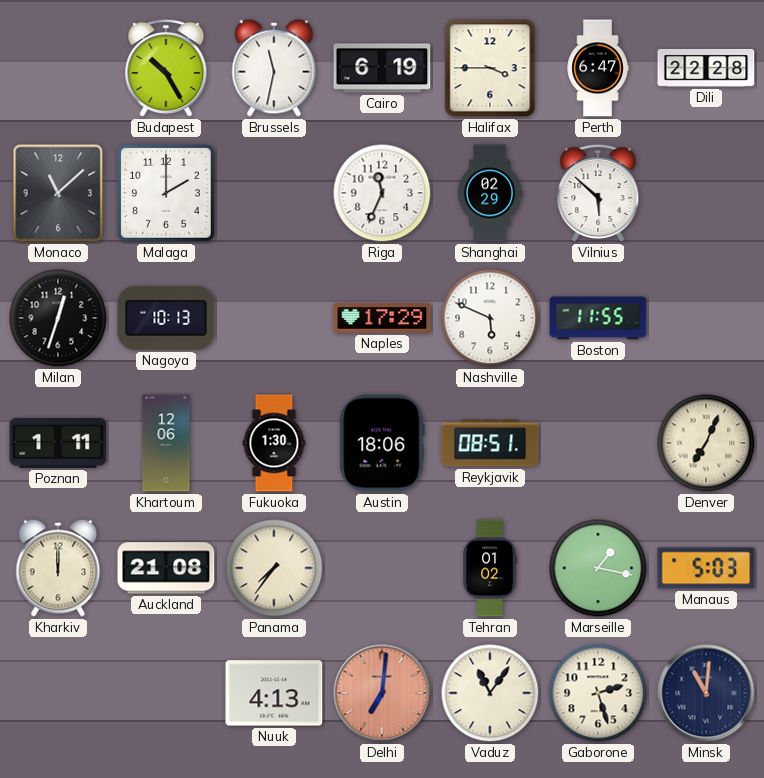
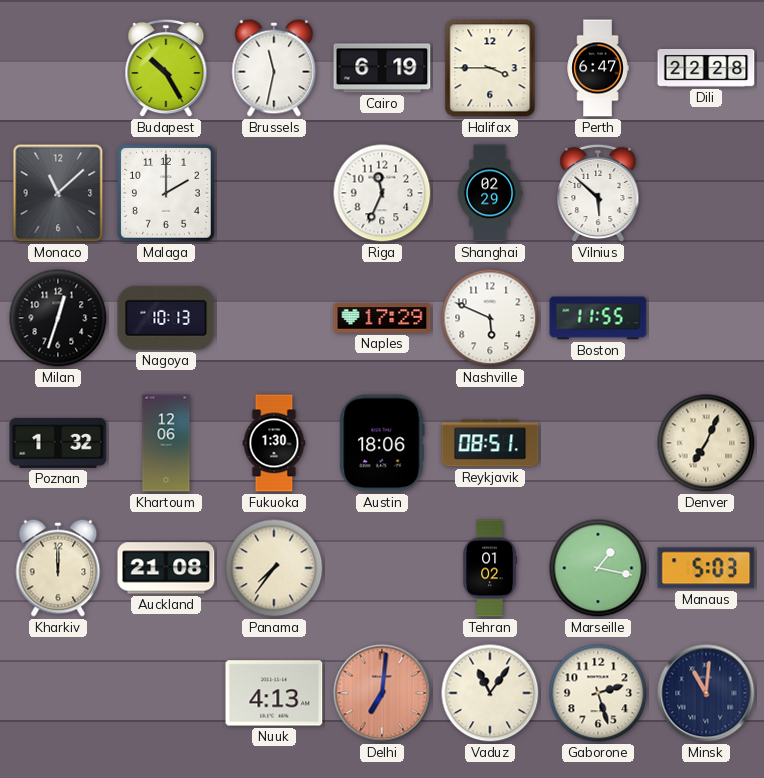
Poznan: 1:11 -> 1:32
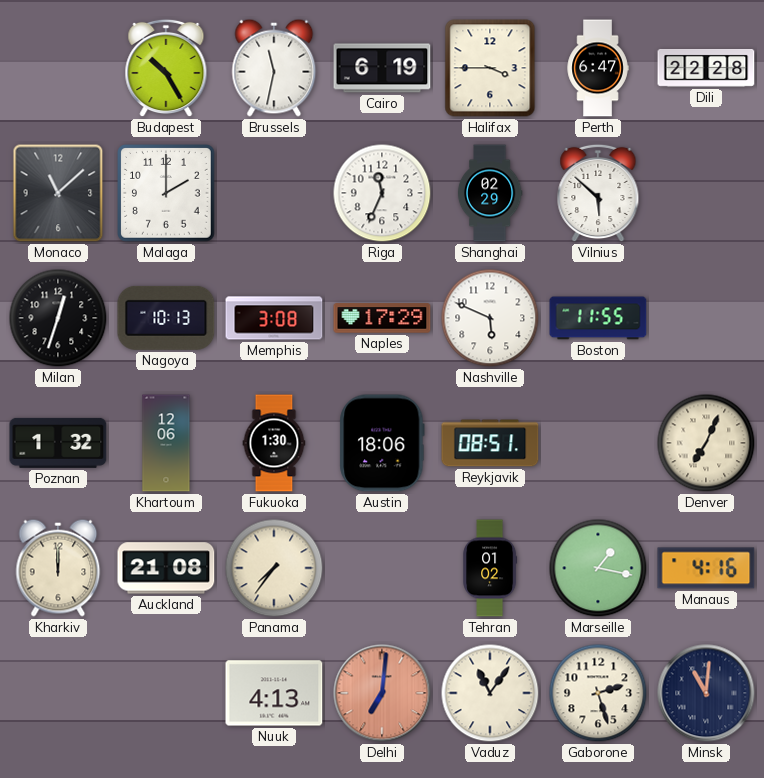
Memphis: none -> 3:08
Manaus: 5:03 -> 4:16
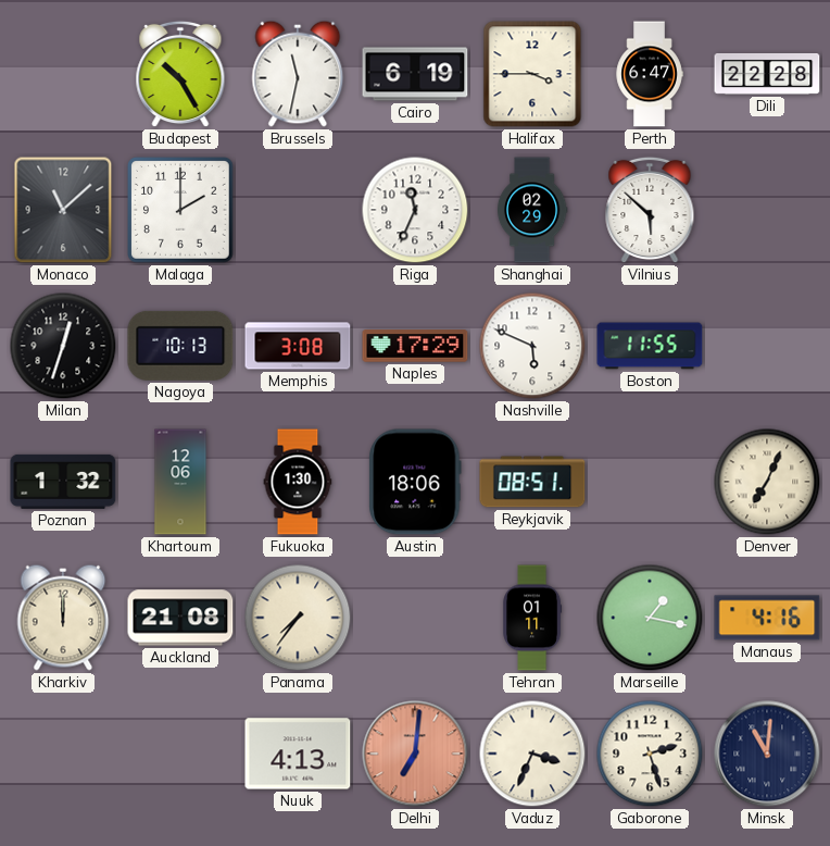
Tehran: 01:02 -> 01:11
Vaduz: 11:06 -> 3:34
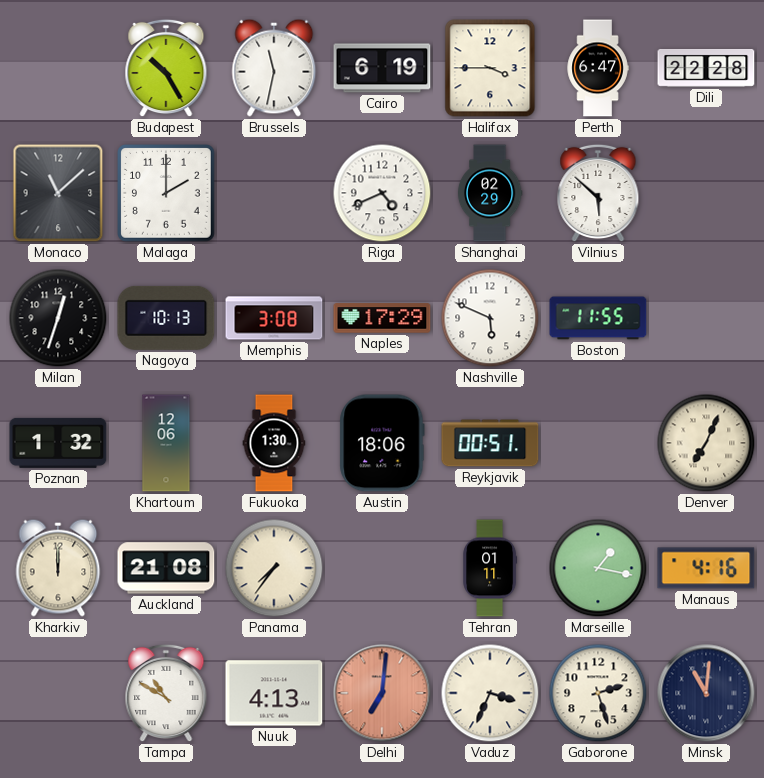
Riga: 11:34 -> 4:41
Reykjavik: 08:51 -> 00:51
Tampa: none -> 10:50
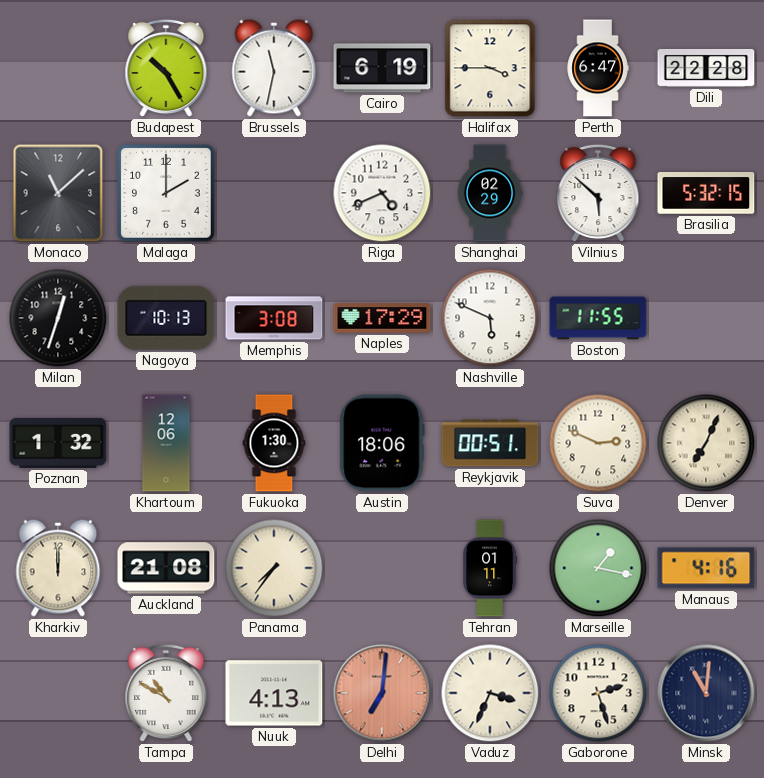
Brasilia: none -> 5:32
Suva: none -> 2:49
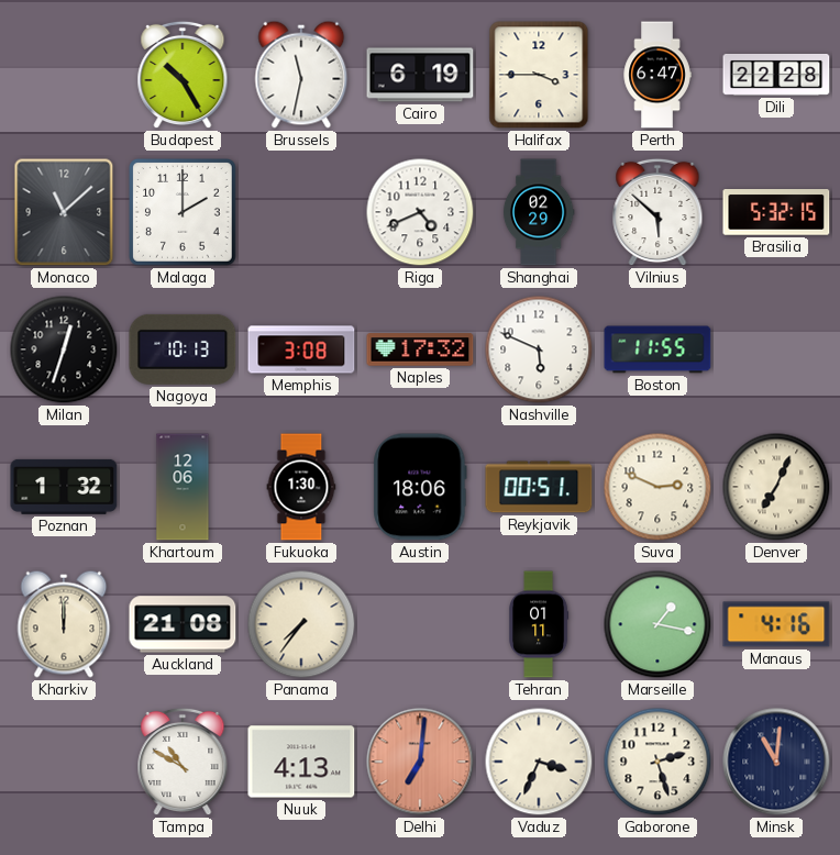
Naples: 17:29 -> 17:32
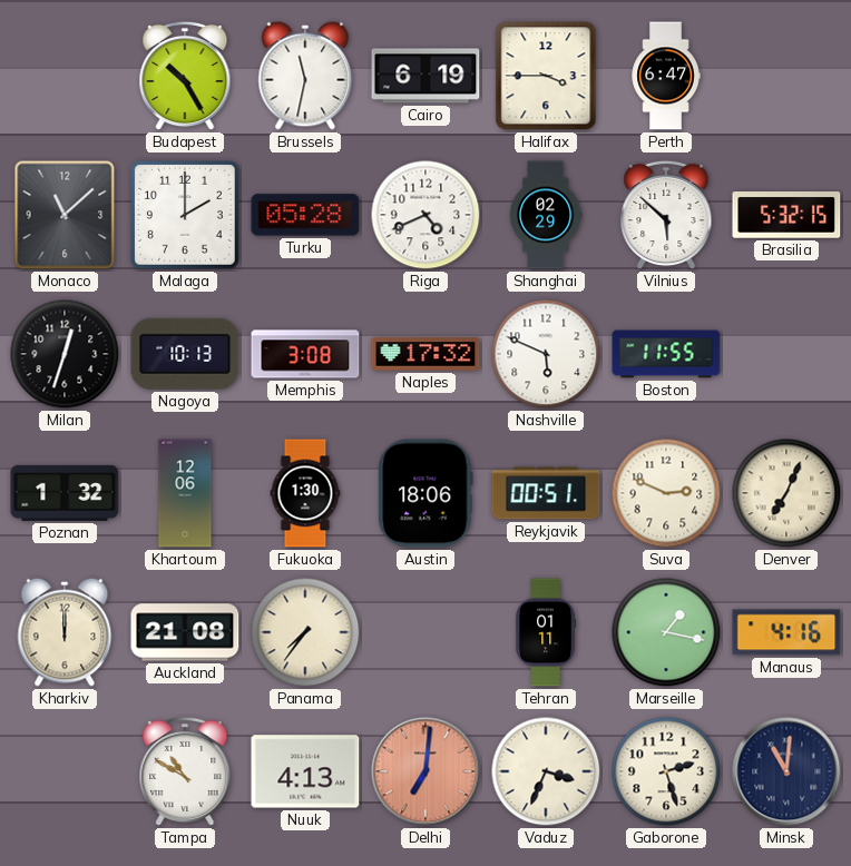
Dili: 22:28 -> none
Turku: none -> 05:28
